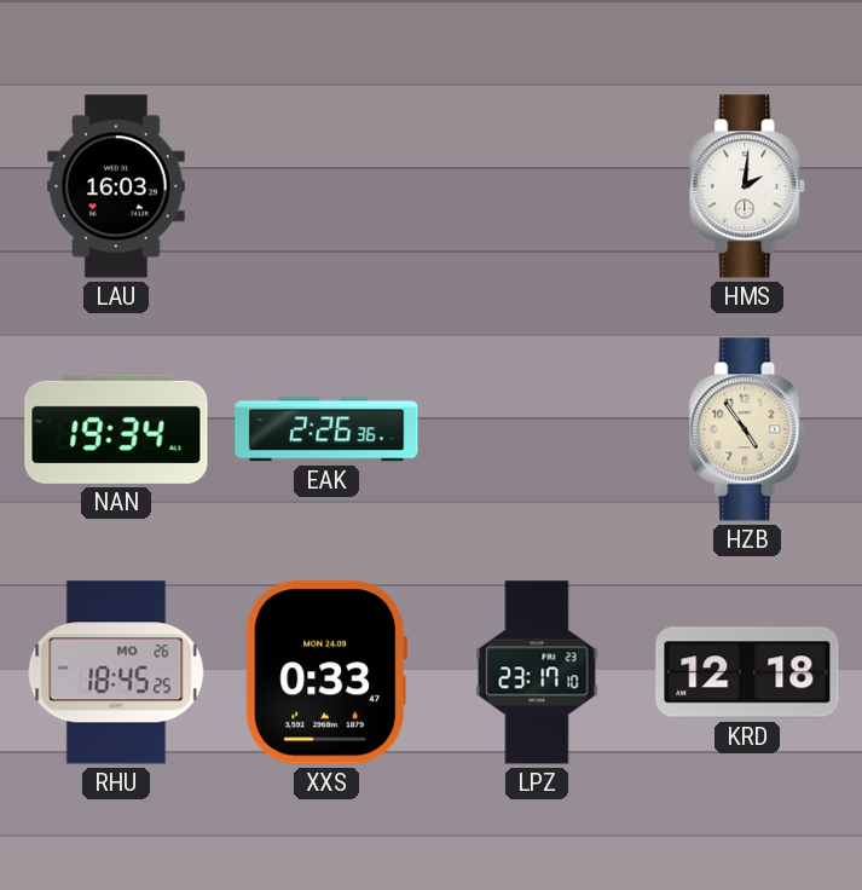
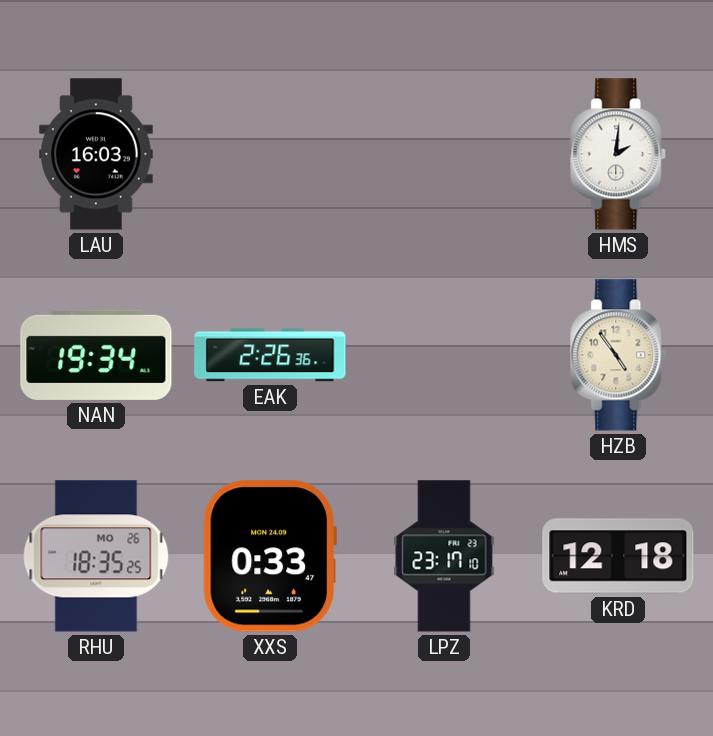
RHU: 18:45 -> 18:35
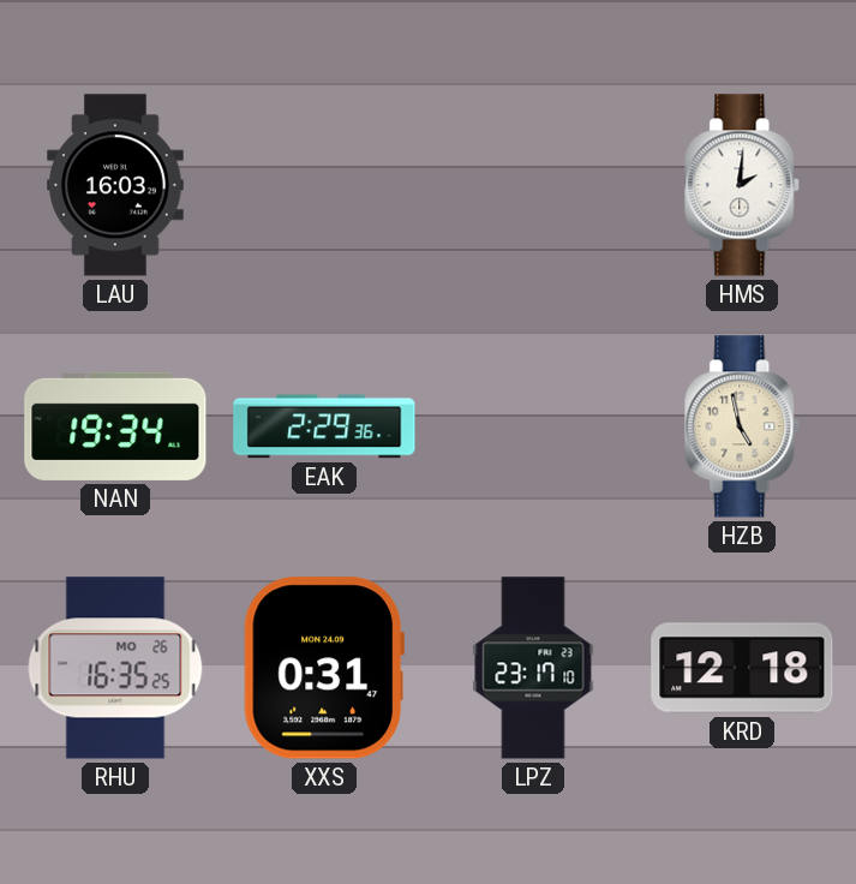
EAK: 2:26 -> 2:29
HZB: 4:54 -> 4:58
RHU: 18:35 -> 16:35
XXS: 0:33 -> 0:31
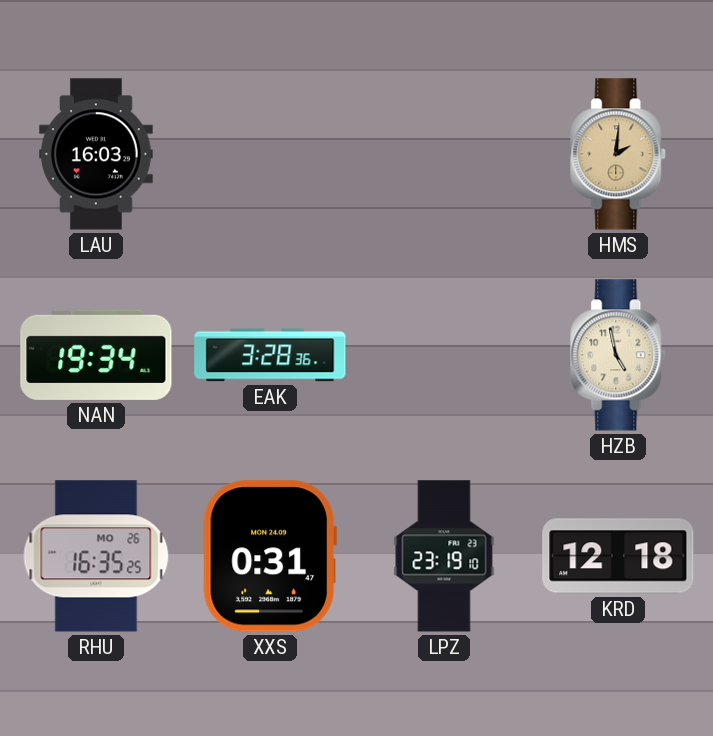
HMS dial: white -> champagne
EAK: 2:29 -> 3:28
LPZ: 23:17 -> 23:19
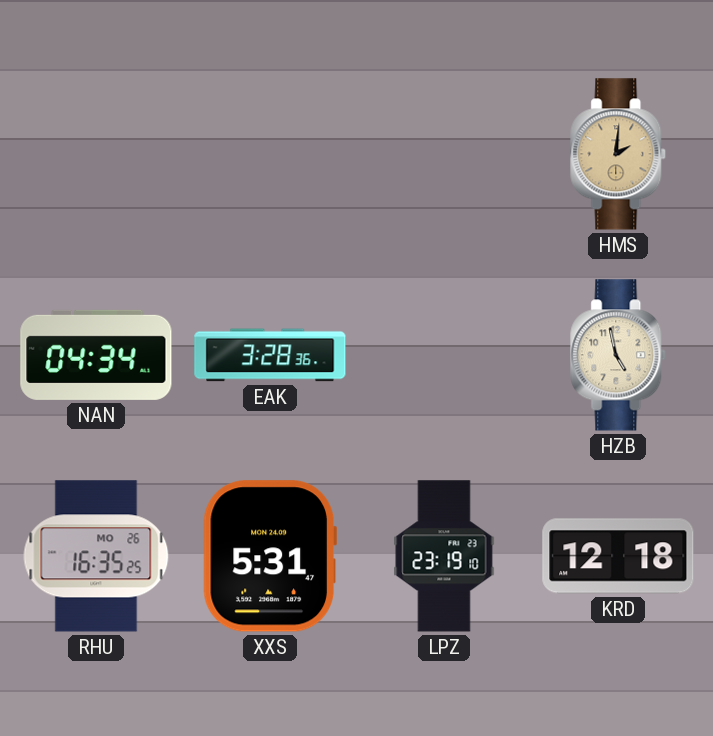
LAU: 16:03 -> none
NAN: 19:34 -> 04:34
XXS: 0:31 -> 5:31
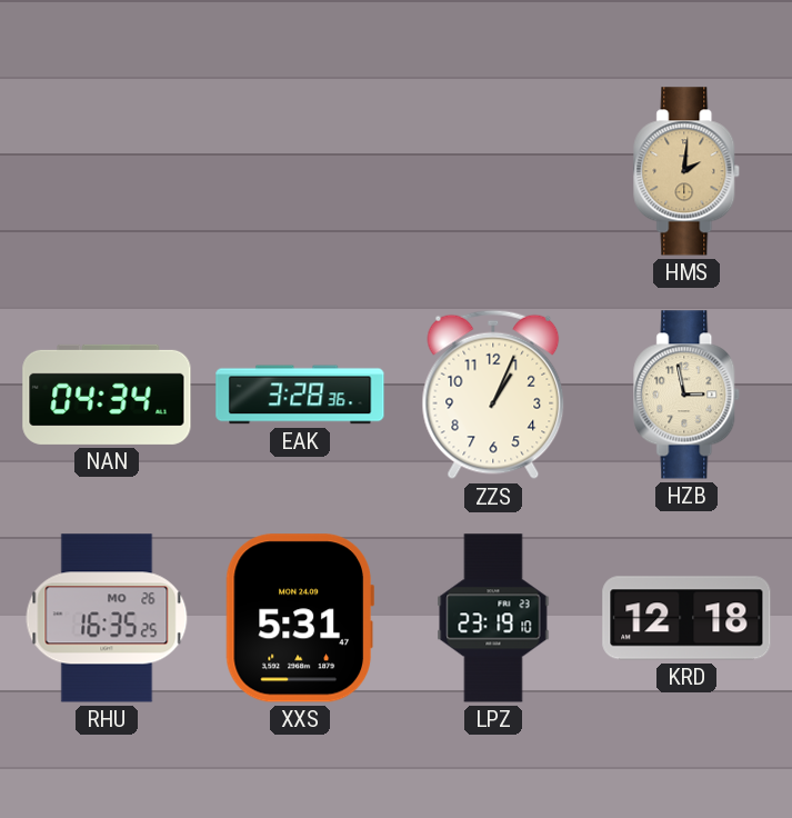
ZZS: none -> 1:04
HZB: 4:58 -> 2:58
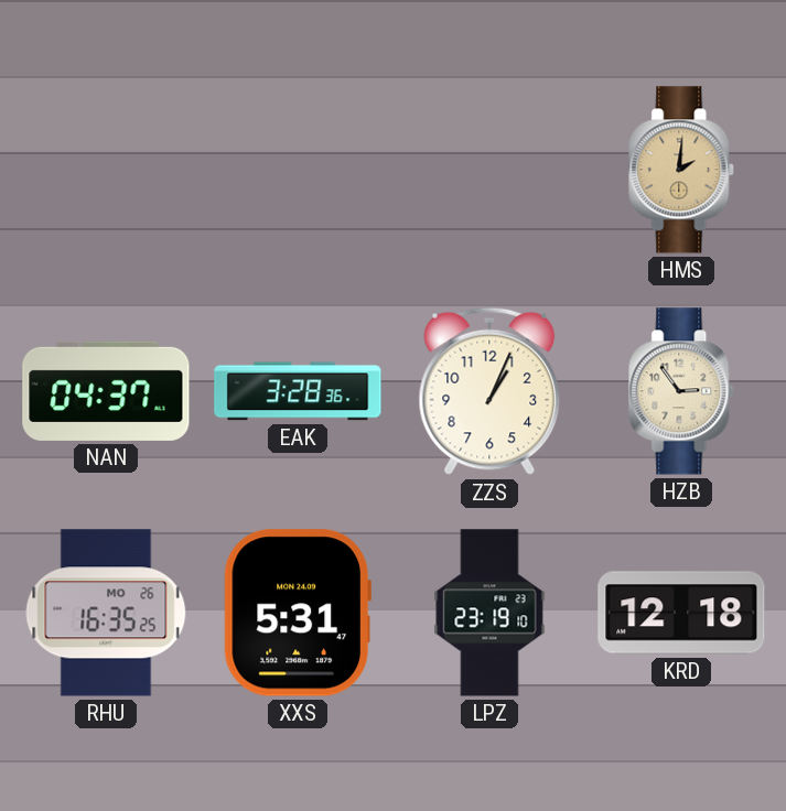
NAN: 04:34 -> 04:37
HZB: 2:58 -> 2:54
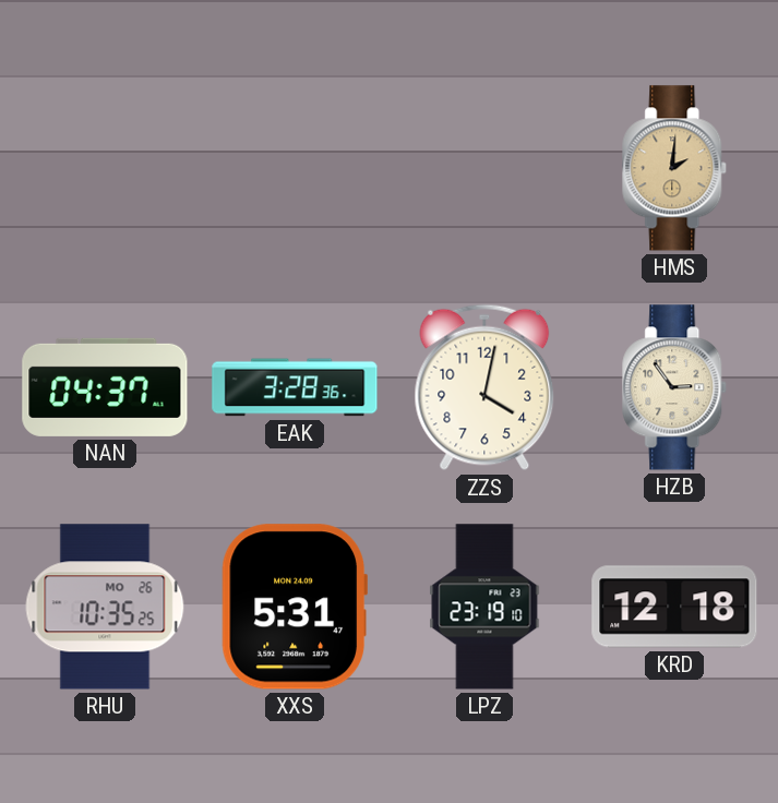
ZZS: 1:04 -> 4:02
RHU: 16:35 -> 10:35
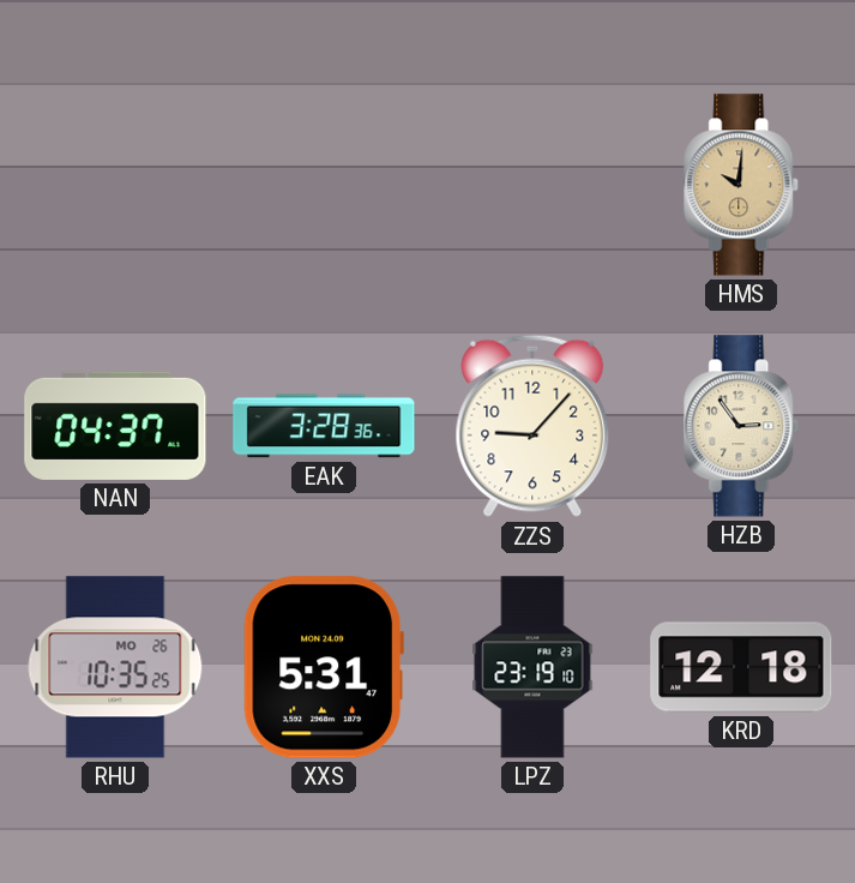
HMS: 2:01 -> 10:01
ZZS: 4:02 -> 9:07
